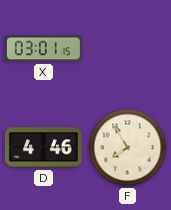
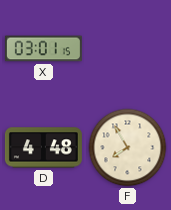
D: 4:46 -> 4:48
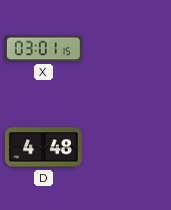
F: 7:55 -> none
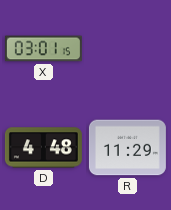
R: none -> 11:29
